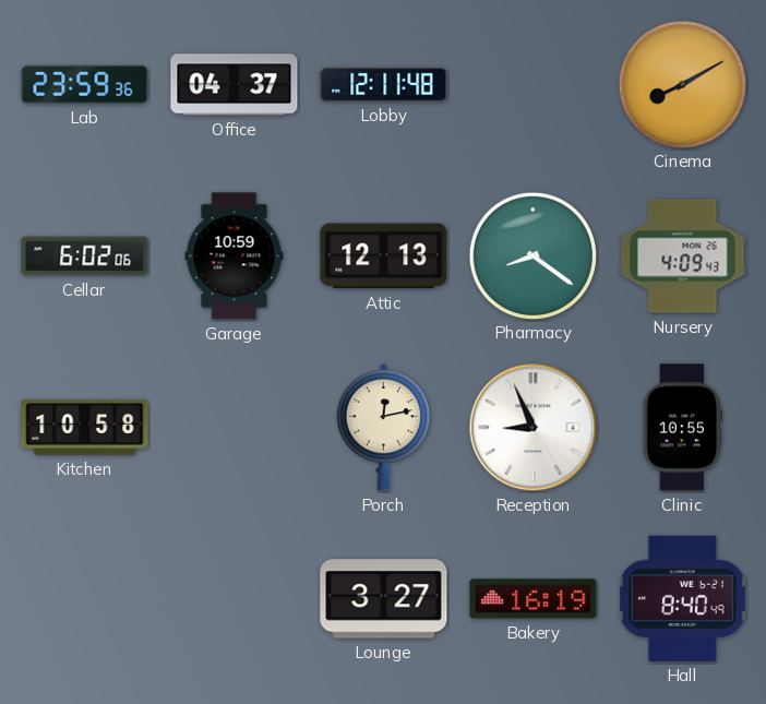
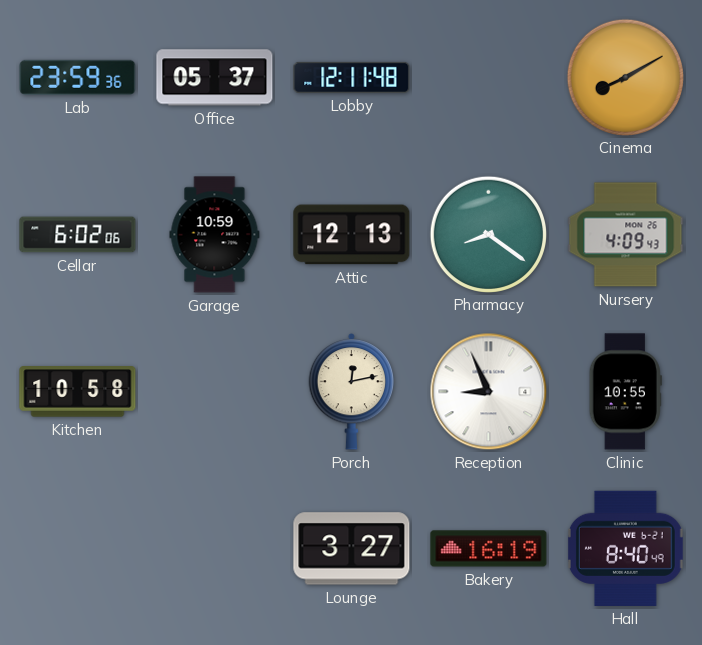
Office: 04:37 -> 05:37
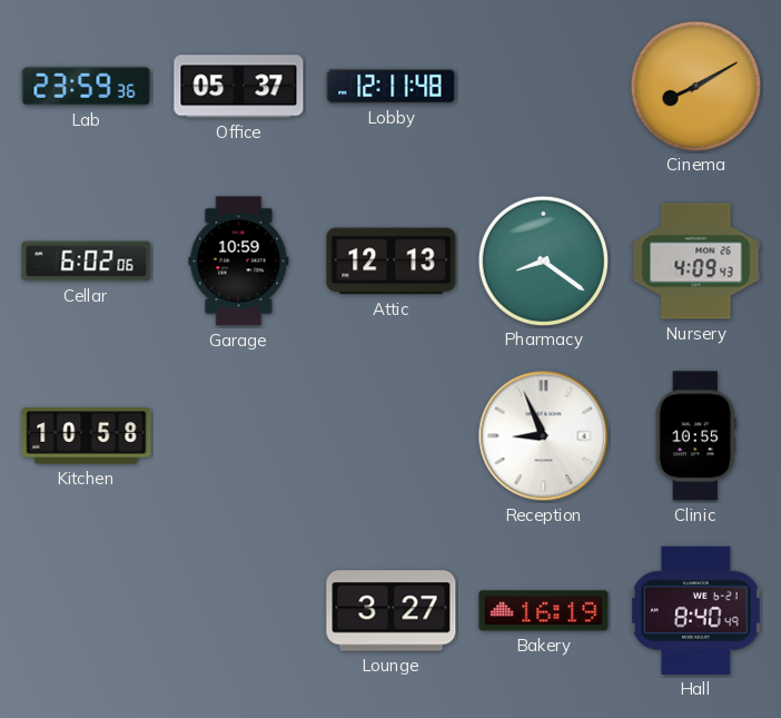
Porch: 12:13 -> none
